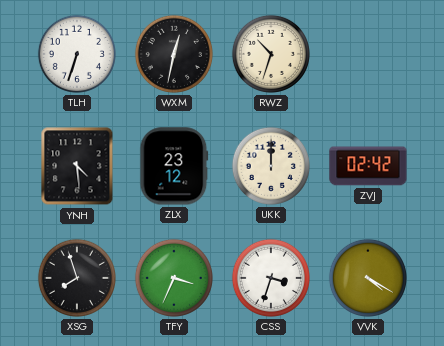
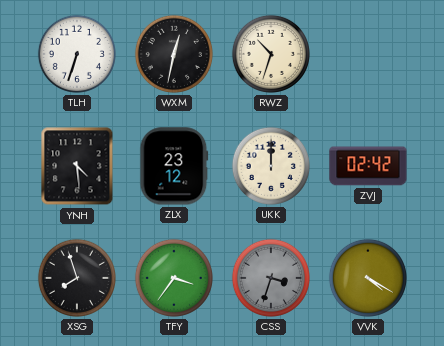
TFY: 3:34 -> 3:36
CSS dial: white -> grey
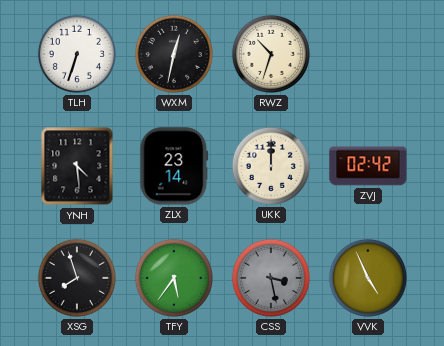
ZLX: 23:12 -> 23:14
TFY: 3:36 -> 5:36
CSS: 3:33 -> 3:28
VVK: 4:20 -> 4:56
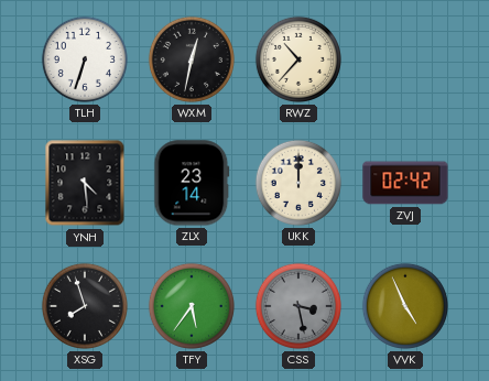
RWZ: 10:33 -> 10:37
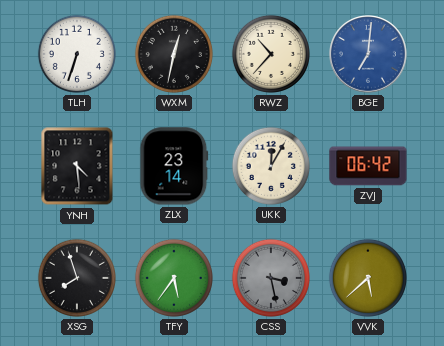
BGE: none -> 7:01
UKK: 12:00 -> 12:05
ZVJ: 02:42 -> 06:42
VVK: 4:56 -> 5:38
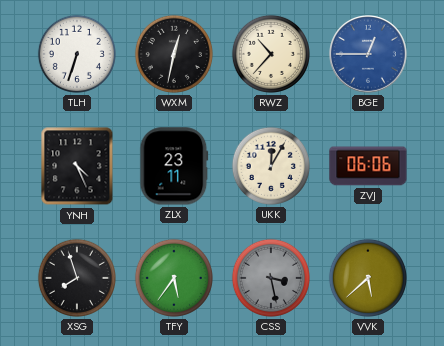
BGE: 7:01 -> 12:45
YNH: 4:29 -> 4:26
ZLX: 23:14 -> 23:11
ZVJ: 06:42 -> 06:06
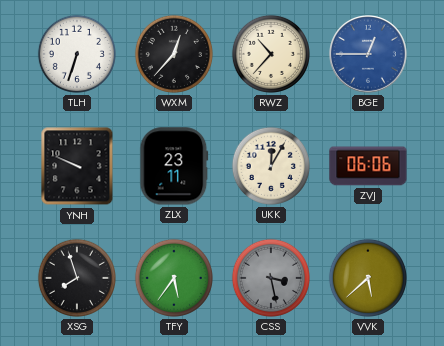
WXM: 12:32 -> 12:37
YNH: 4:26 -> 9:49
